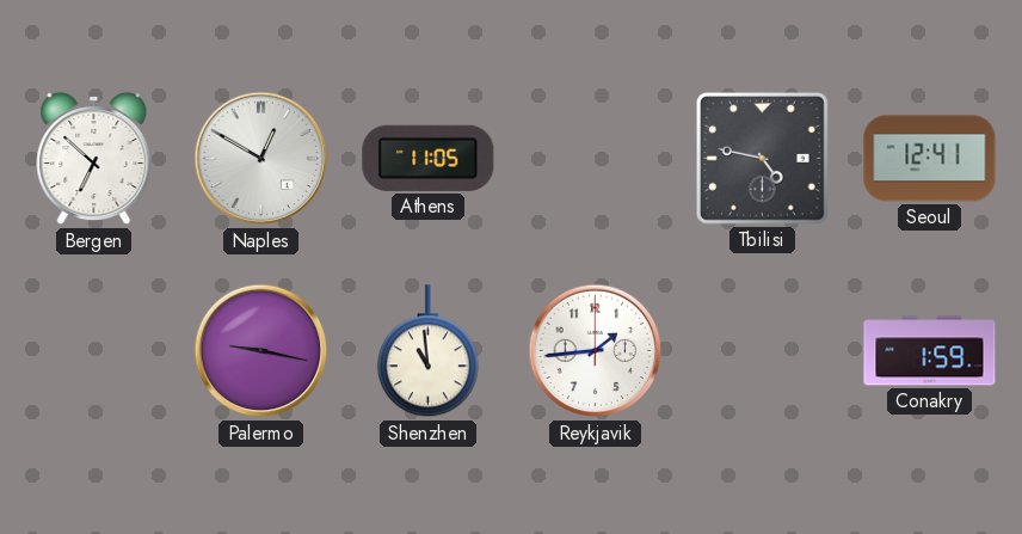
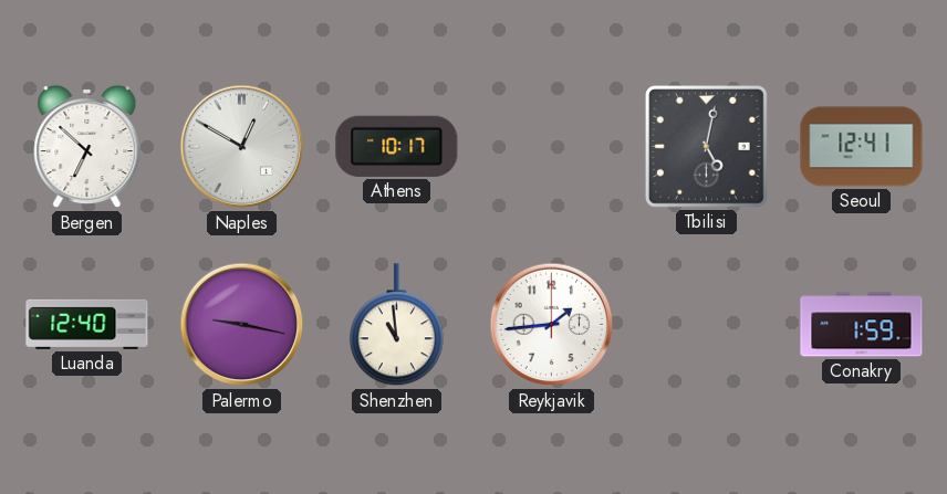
Athens: 11:05 -> 10:17
Tbilisi: 4:47 -> 5:02
Luanda: none -> 12:40
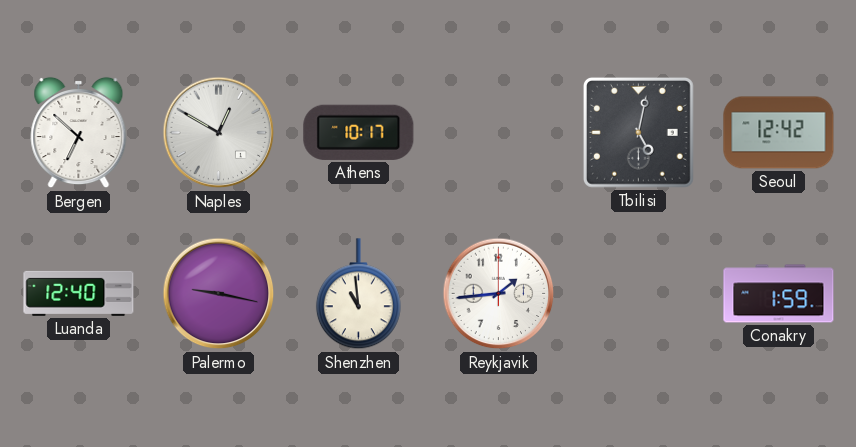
Seoul: 12:41 -> 12:42
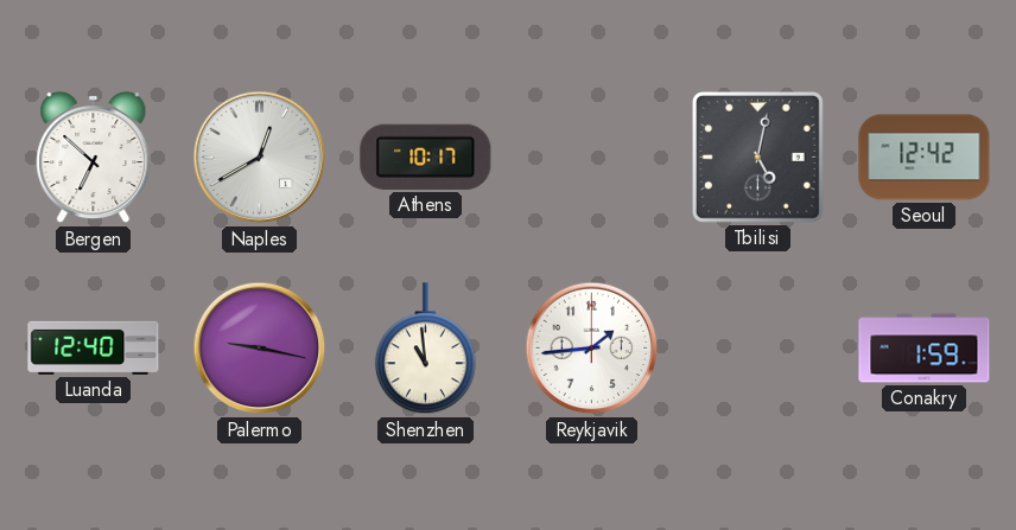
Naples: 12:50 -> 12:40
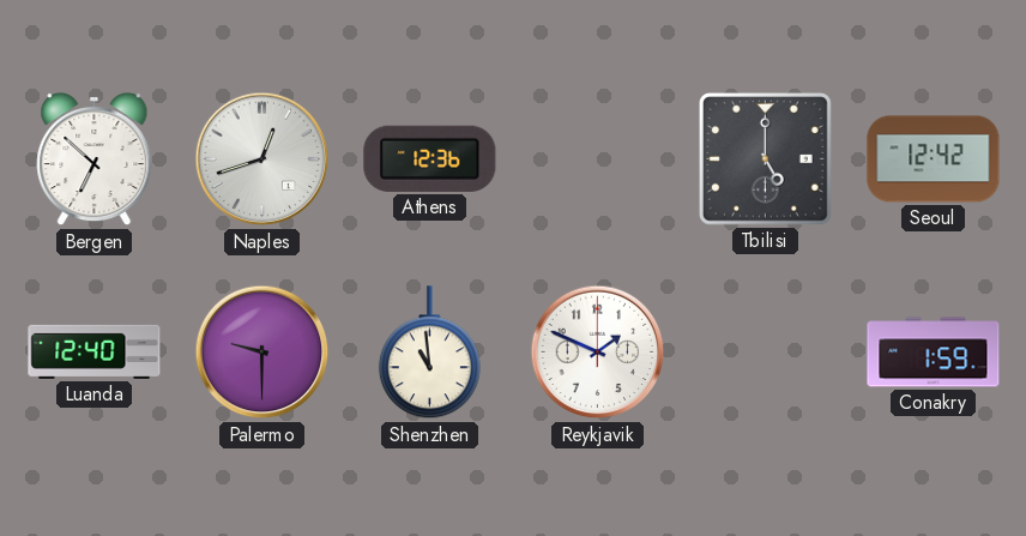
Naples: 12:40 -> 12:42
Athens: 10:17 -> 12:36
Tbilisi: 5:02 -> 5:00
Palermo: 9:17 -> 9:30
Reykjavik: 1:44 -> 1:49
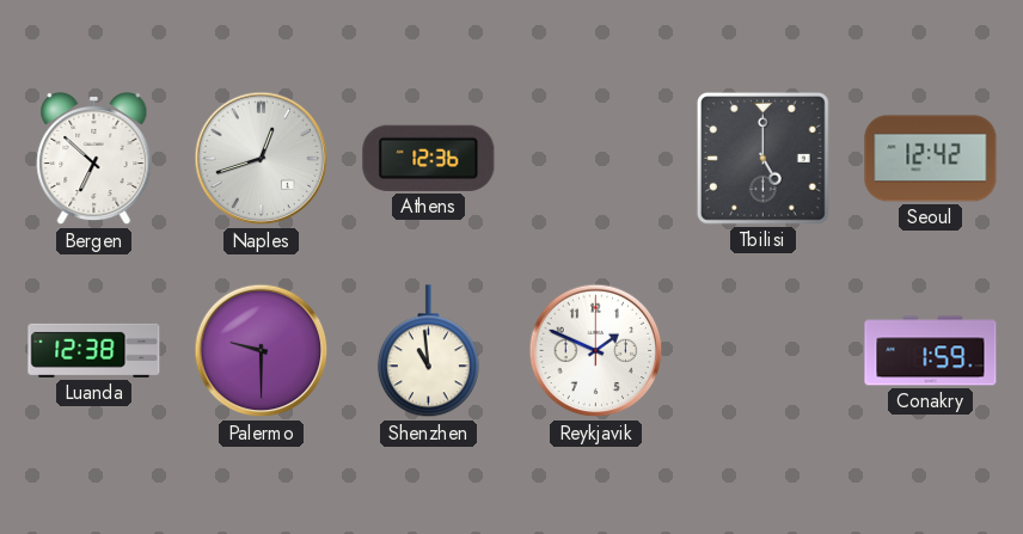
Luanda: 12:40 -> 12:38
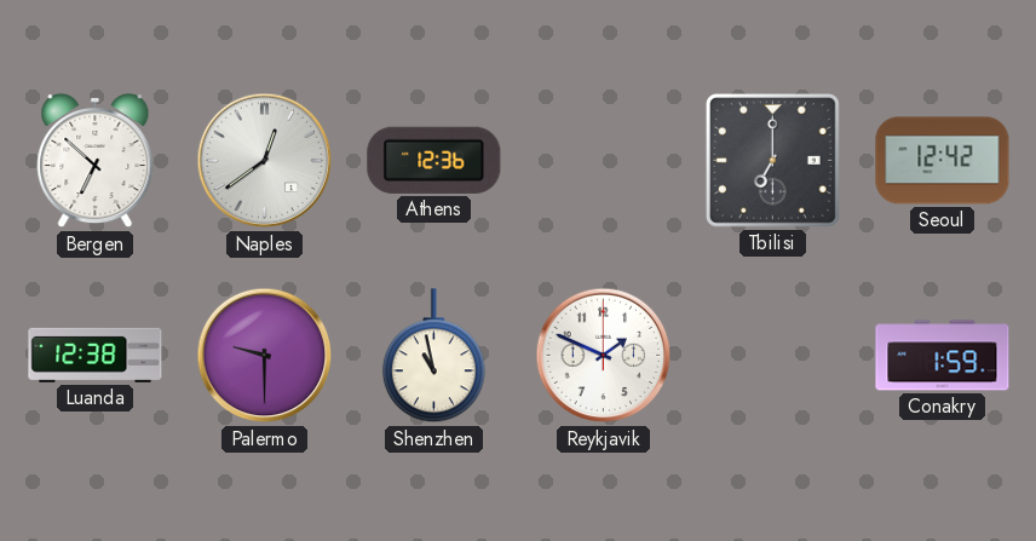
Naples: 12:42 -> 12:39
Tbilisi: 5:00 -> 7:00
Shenzhen: 10:59 -> 10:58
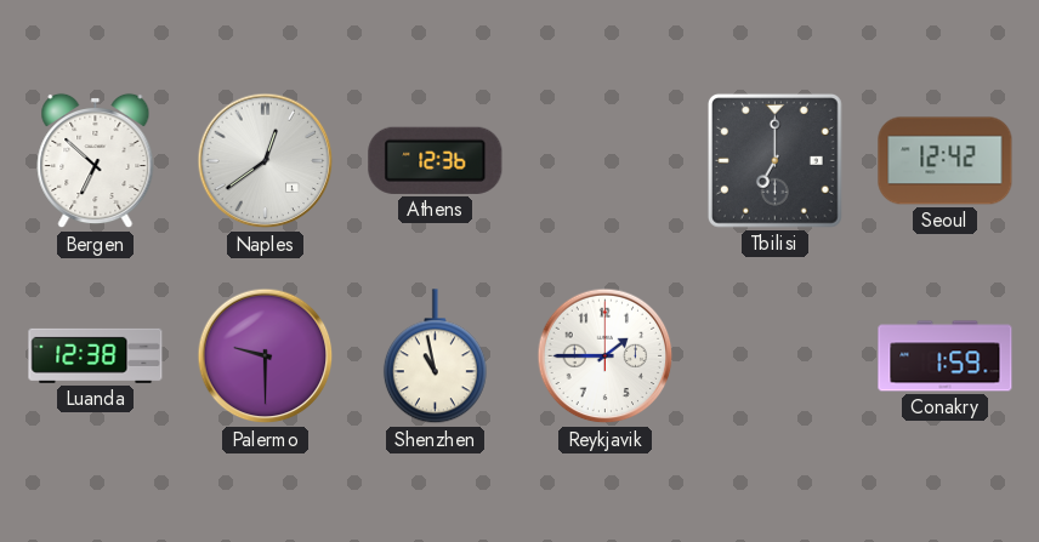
Reykjavik: 1:49 -> 1:45
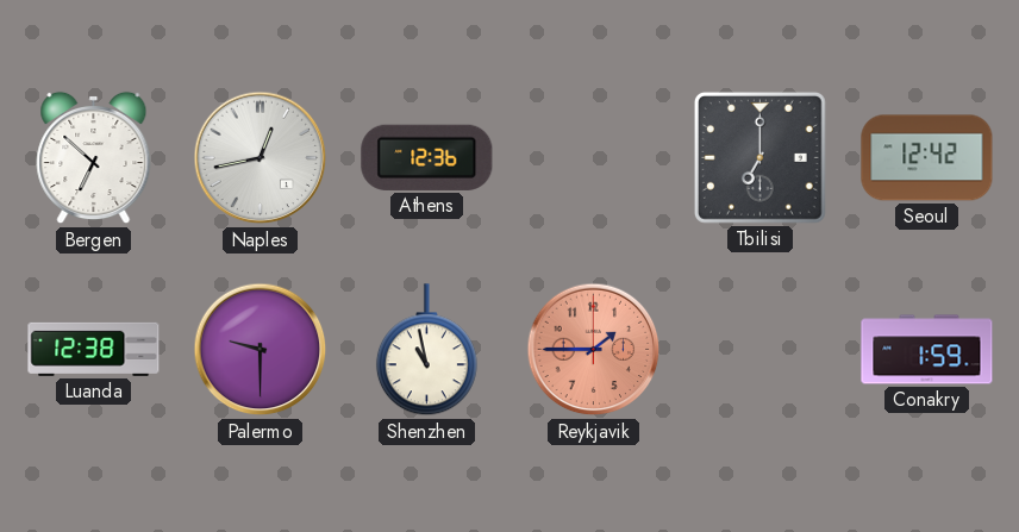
Naples: 12:39 -> 12:43
Reykjavik dial: white -> salmon
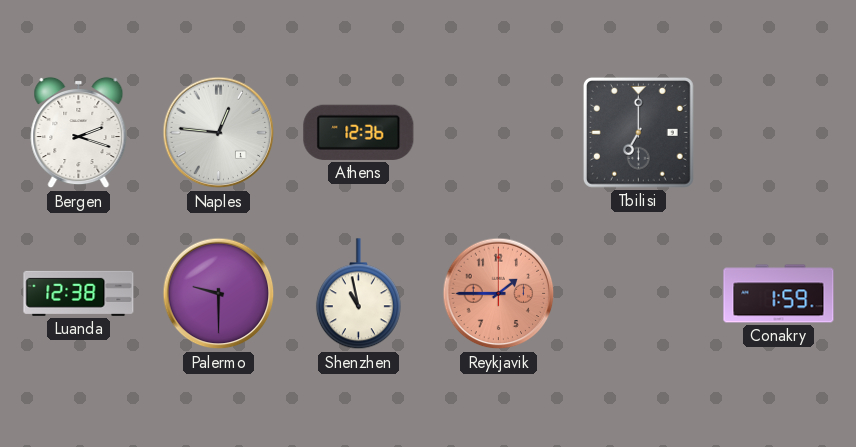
Bergen: 6:52 -> 2:18
Naples: 12:43 -> 12:46
Seoul: 12:42 -> none
